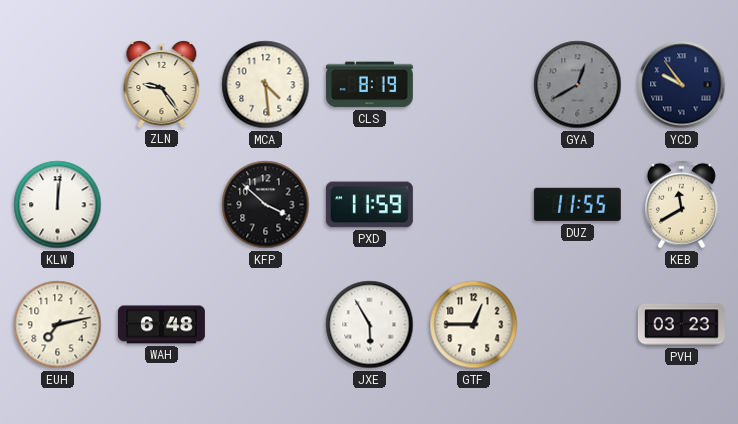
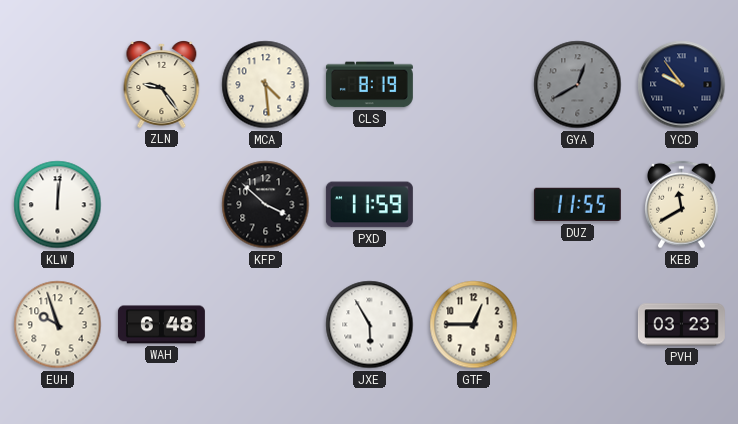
EUH: 7:13 -> 9:57
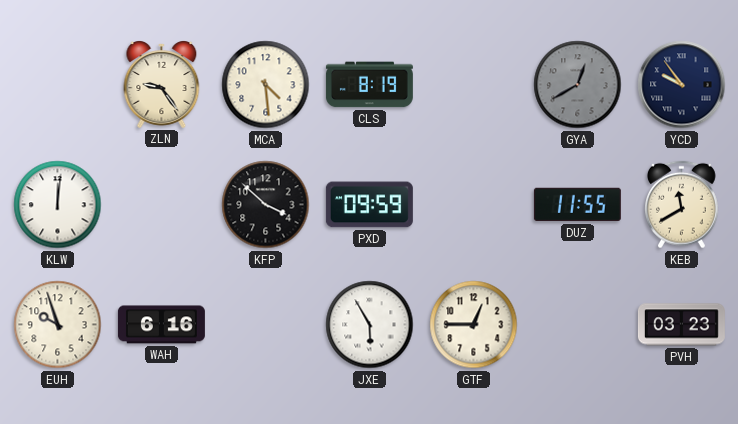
PXD: 11:59 -> 09:59
WAH: 6:48 -> 6:16
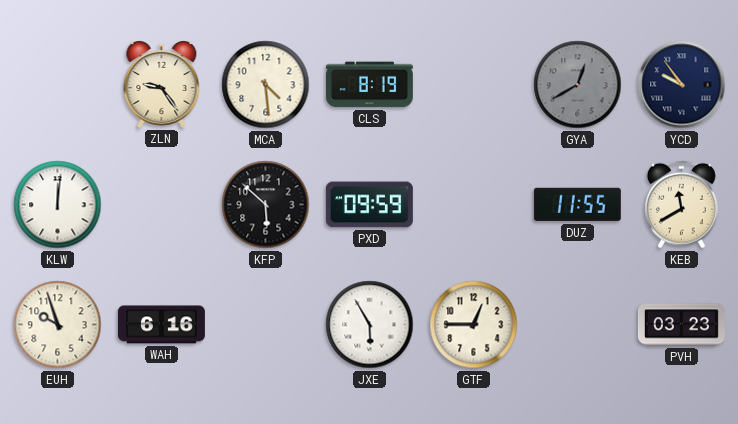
KFP: 3:52 -> 5:52
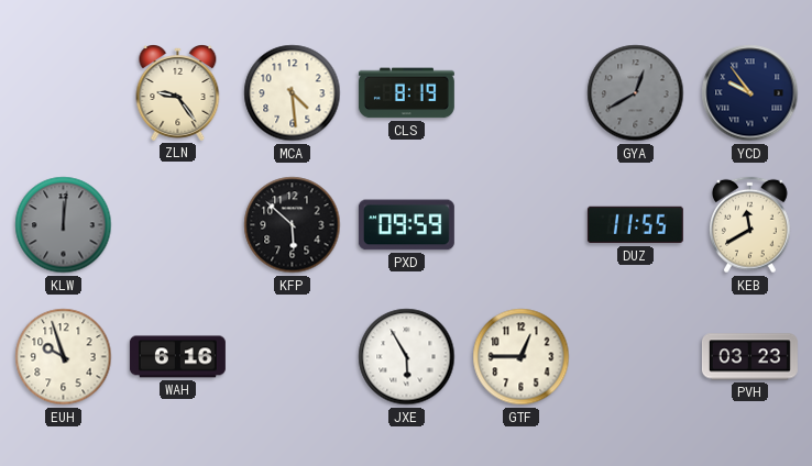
KLW dial: white -> grey
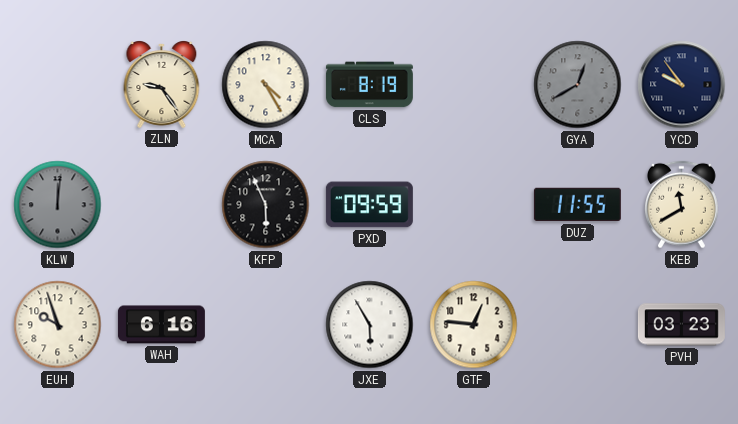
MCA: 4:29 -> 4:25
KFP: 5:52 -> 5:56
GTF: 12:45 -> 12:46
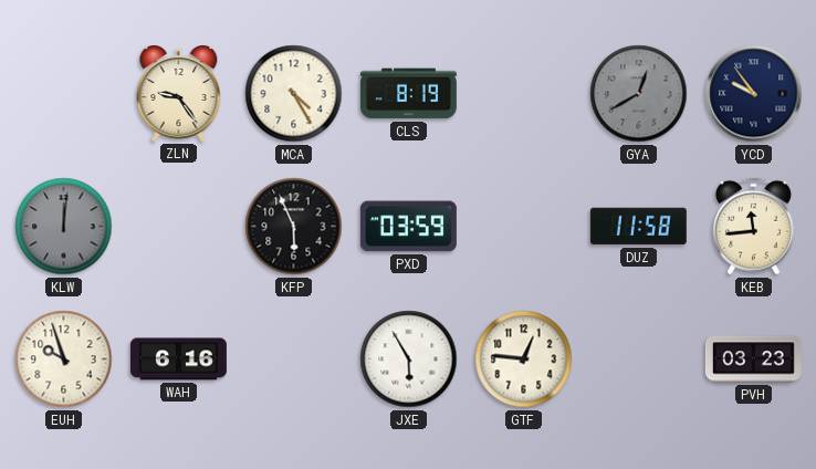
PXD: 09:59 -> 03:59
DUZ: 11:55 -> 11:58
KEB: 11:40 -> 11:44
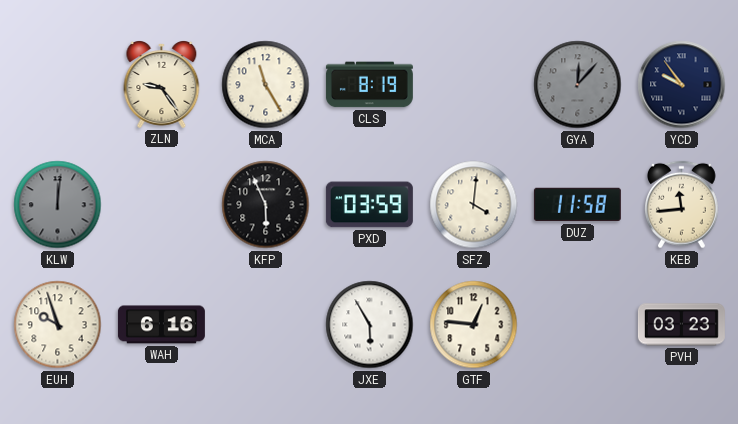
MCA: 4:25 -> 11:25
GYA: 12:40 -> 12:07
SFZ: none -> 4:01
